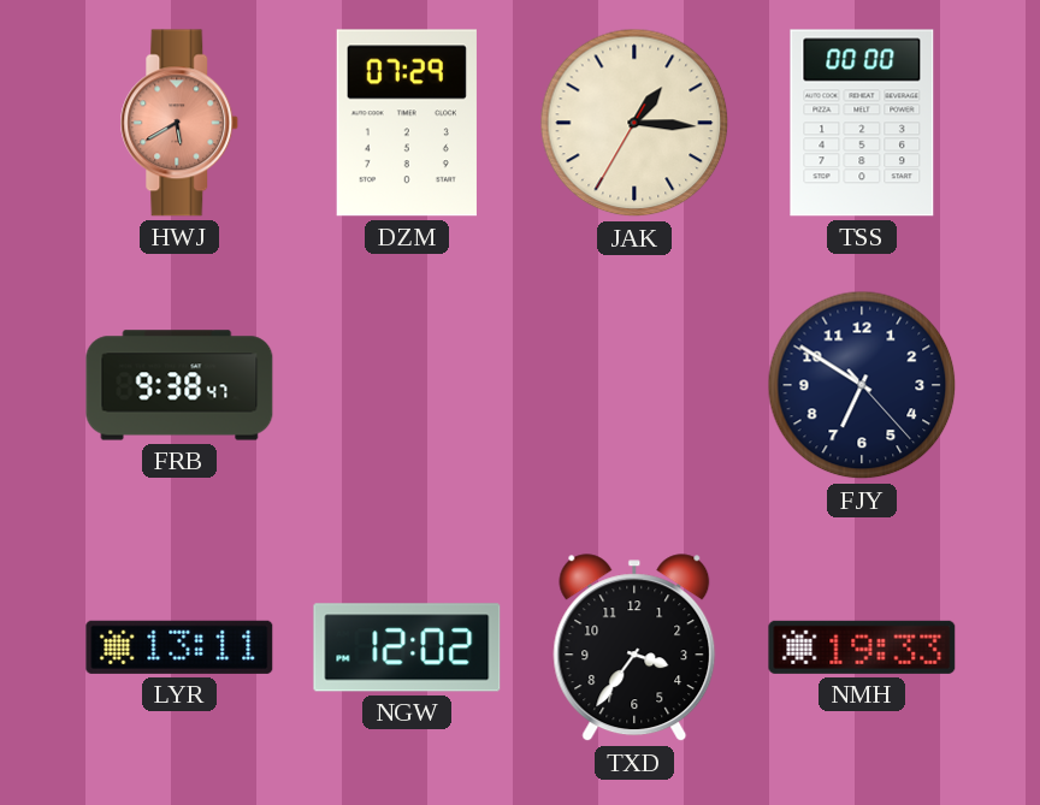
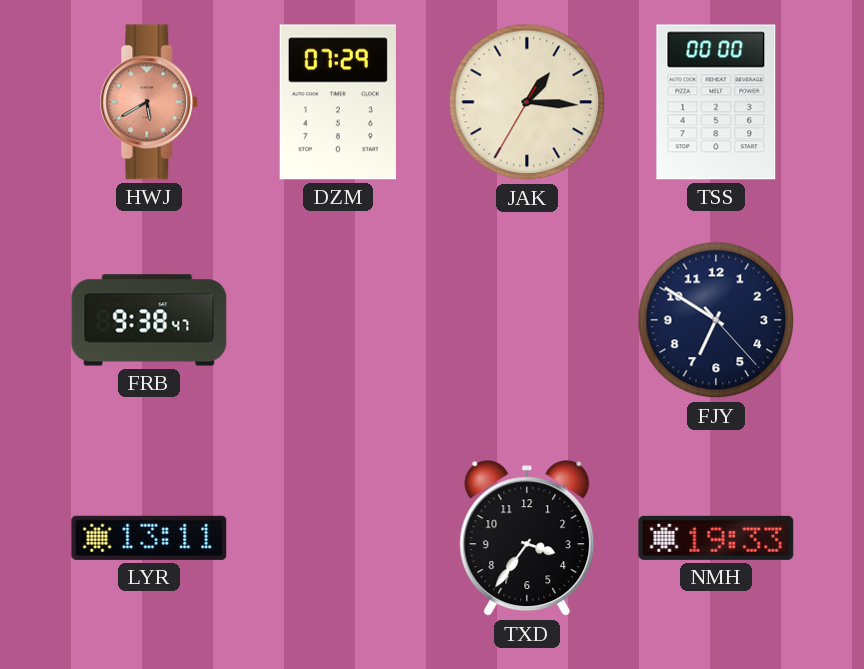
NGW: 12:02 -> none
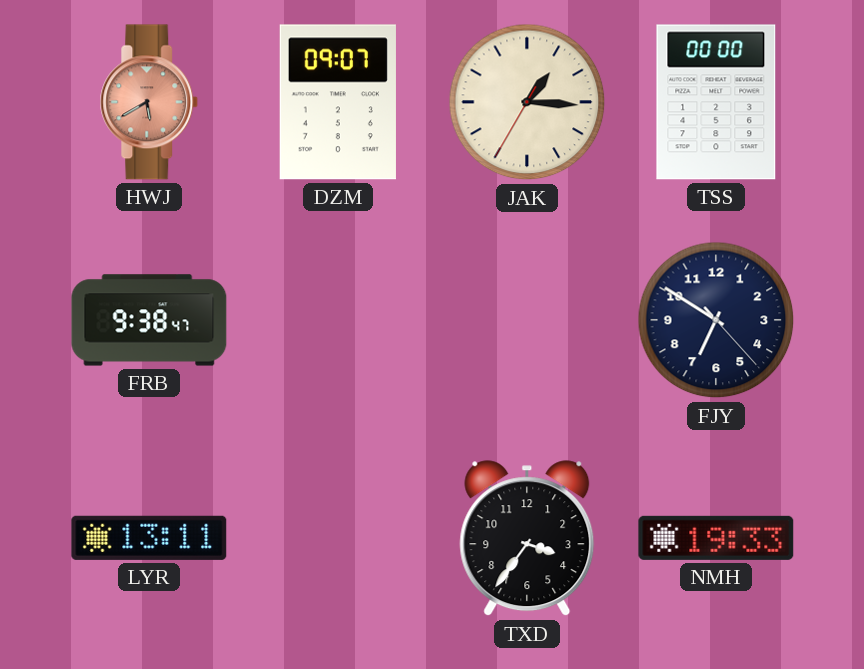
DZM: 07:29 -> 09:07
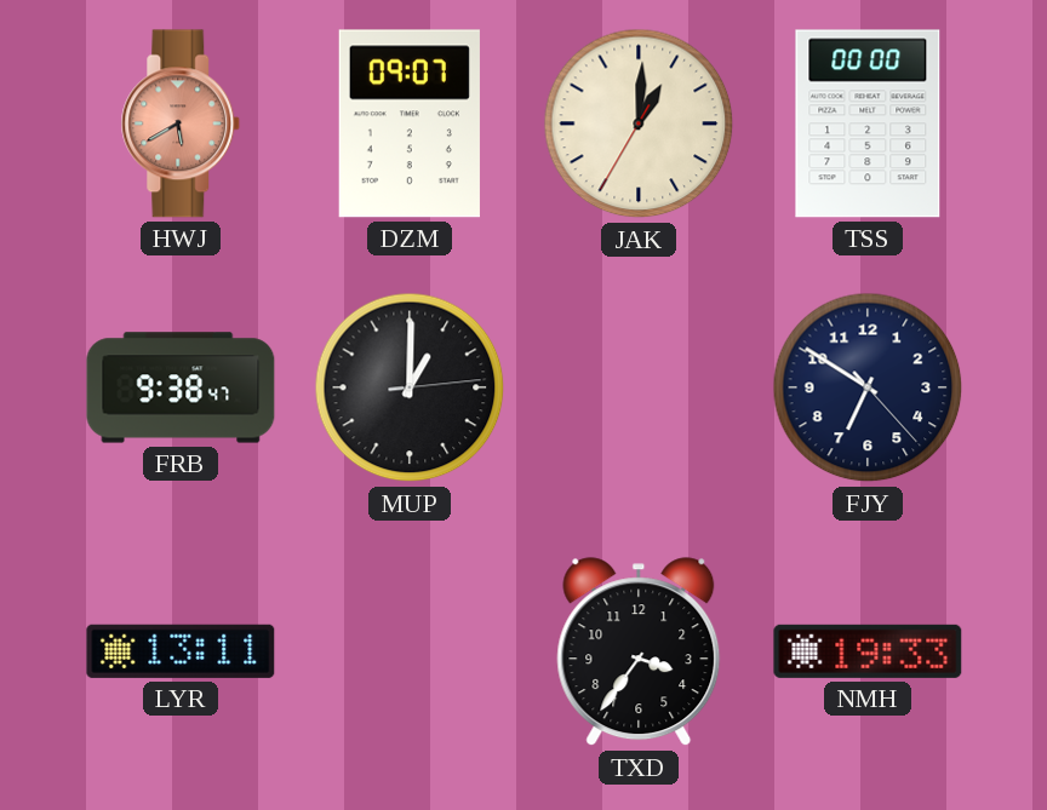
JAK: 1:15 -> 1:00
MUP: none -> 1:00
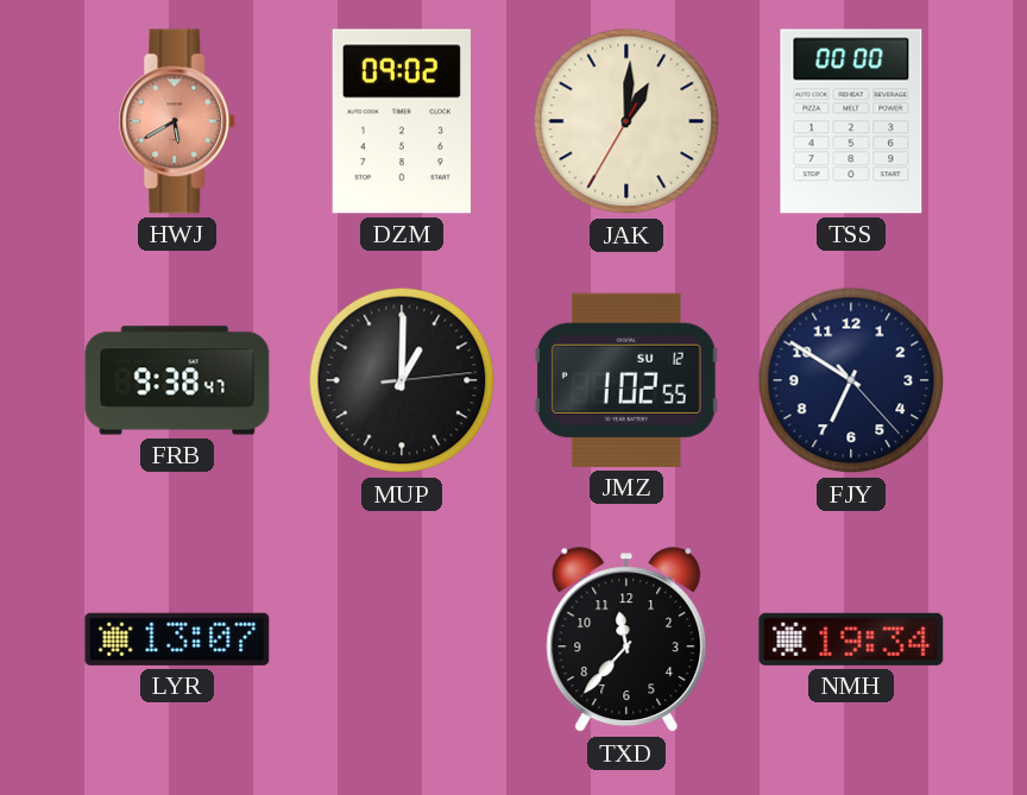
DZM: 09:07 -> 09:02
JMZ: none -> 1:02
LYR: 13:11 -> 13:07
TXD: 3:36 -> 11:37
NMH: 19:33 -> 19:34
